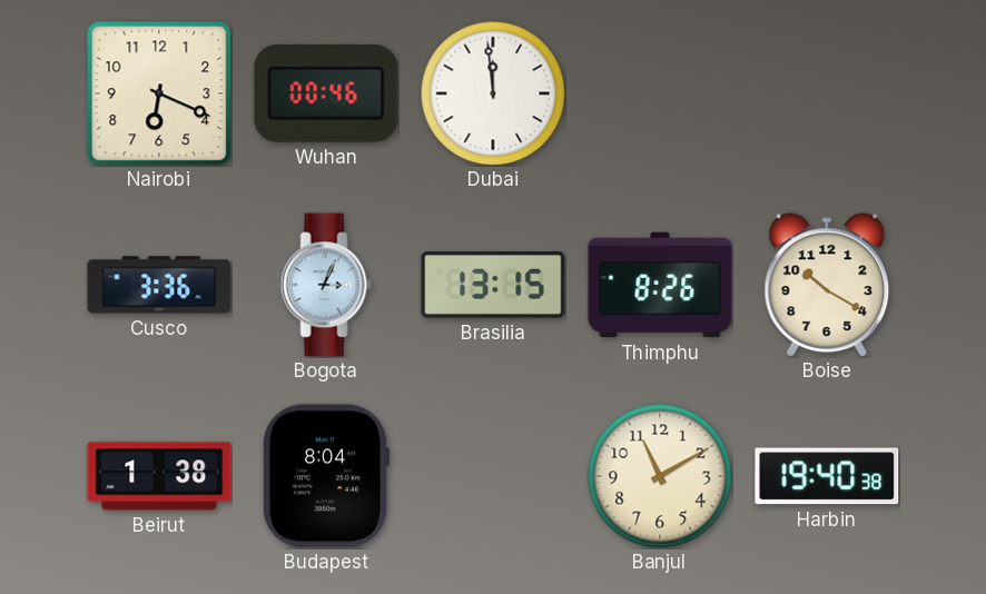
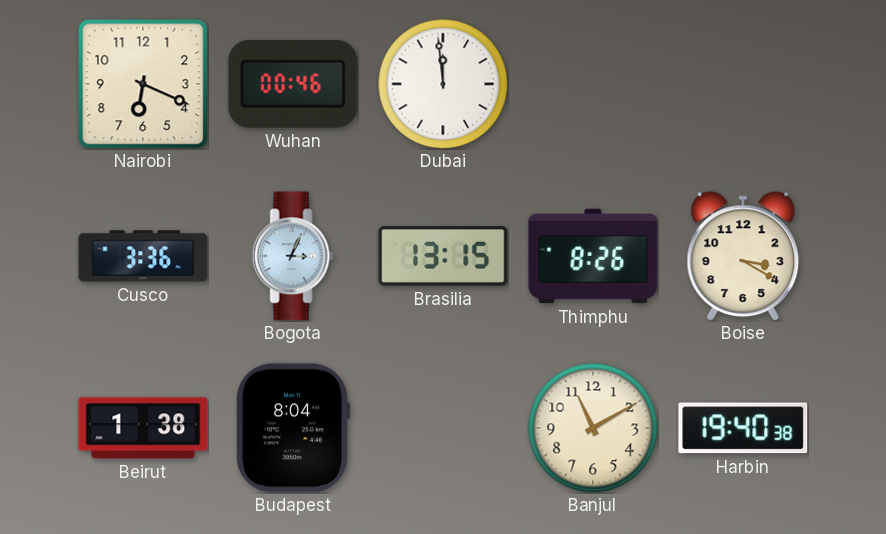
Boise: 10:20 -> 3:20
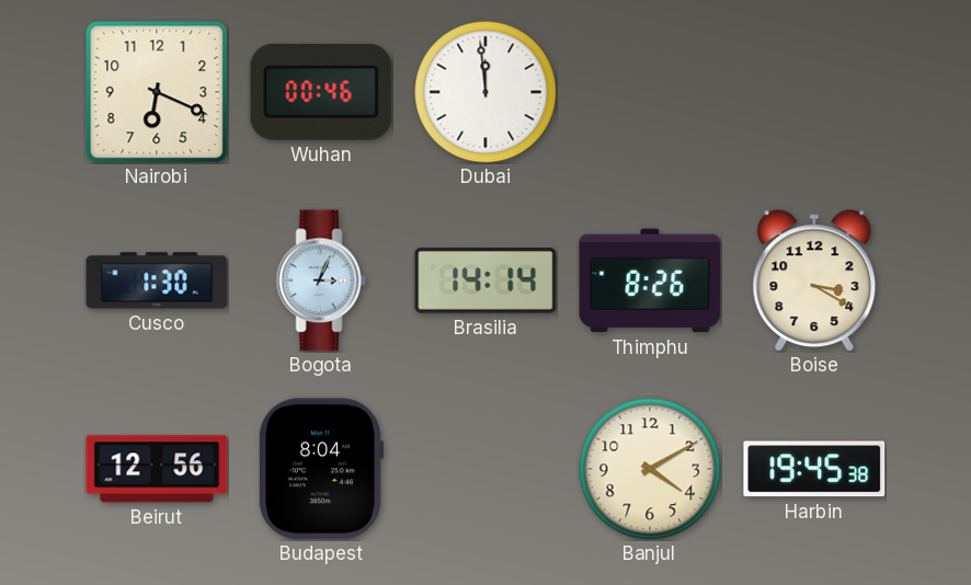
Cusco: 3:36 -> 1:30
Brasilia: 13:15 -> 14:14
Beirut: 1:38 -> 12:56
Banjul: 11:10 -> 4:10
Harbin: 19:40 -> 19:45
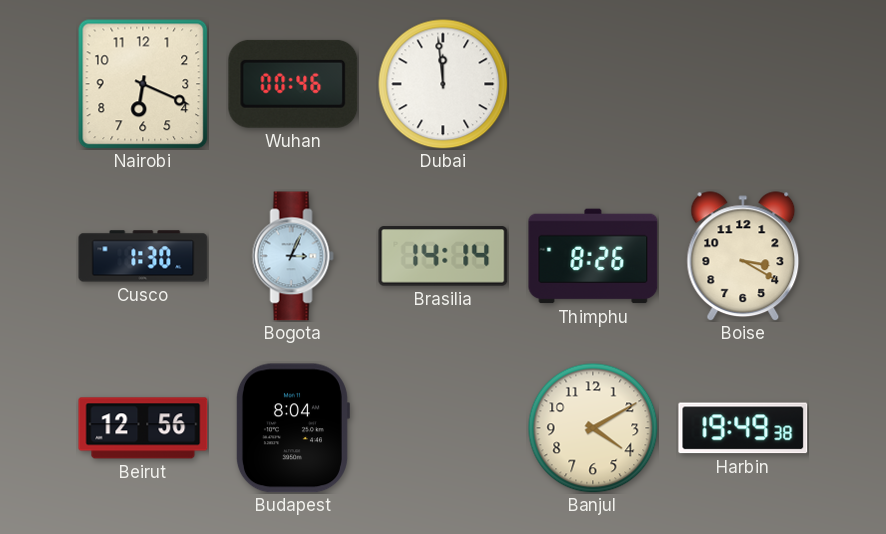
Harbin: 19:45 -> 19:49
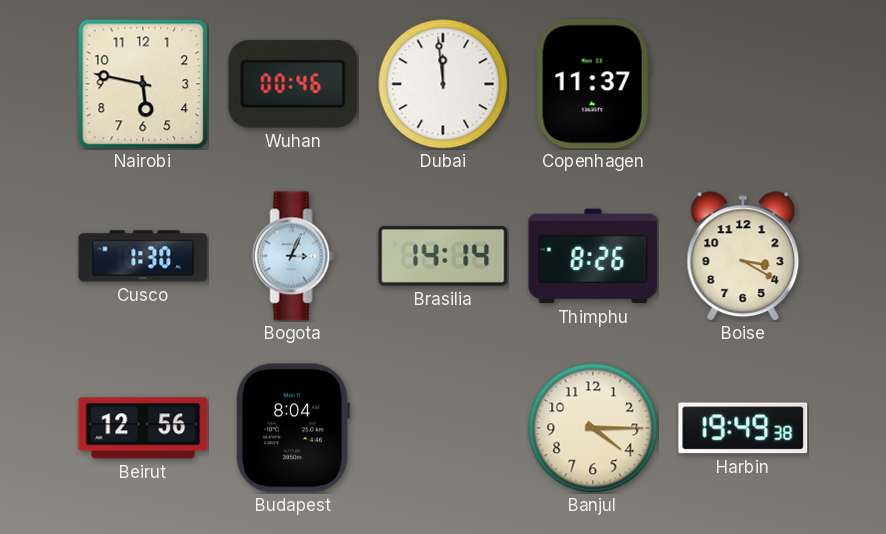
Nairobi: 6:19 -> 5:47
Copenhagen: none -> 11:37
Banjul: 4:10 -> 4:15
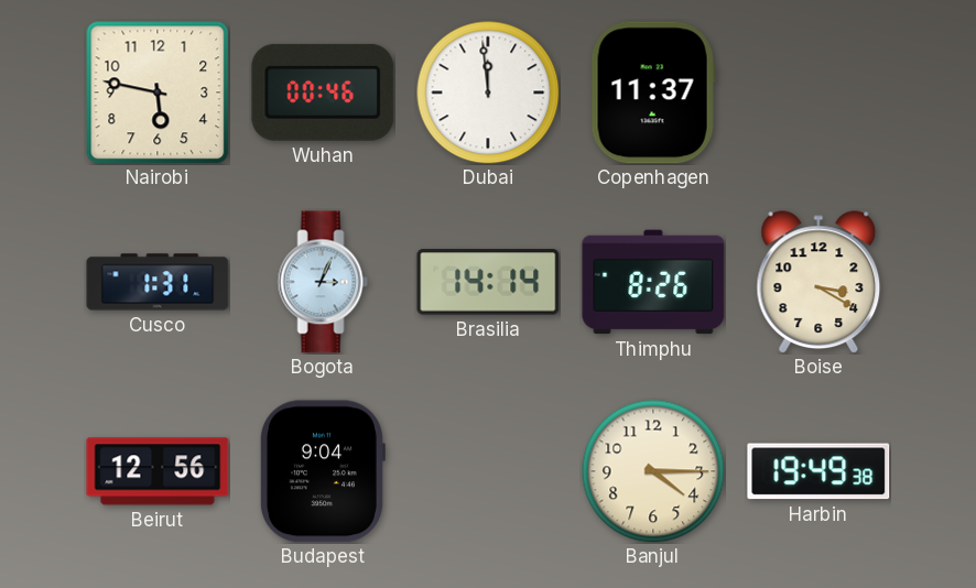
Cusco: 1:30 -> 1:31
Budapest: 8:04 -> 9:04
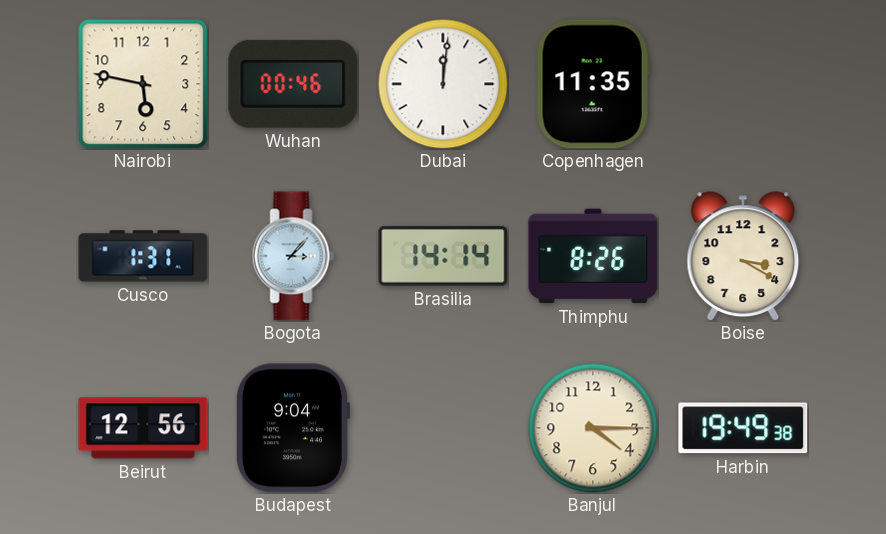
Dubai: 11:59 -> 12:01
Copenhagen: 11:37 -> 11:35
Bogota: 3:04 -> 3:07
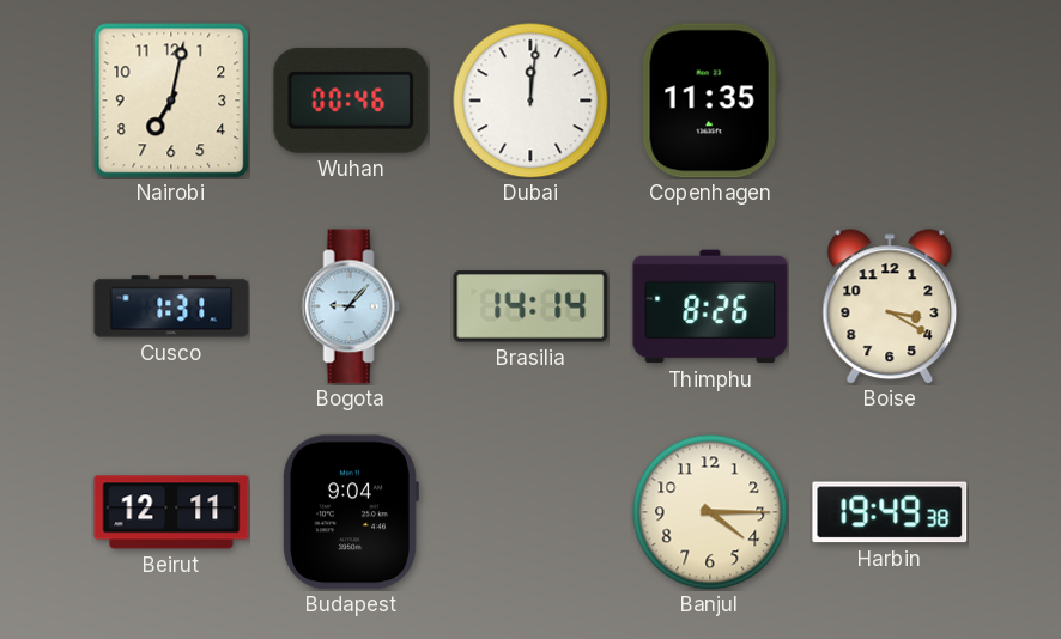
Nairobi: 5:47 -> 7:02
Bogota: 3:07 -> 9:07
Beirut: 12:56 -> 12:11
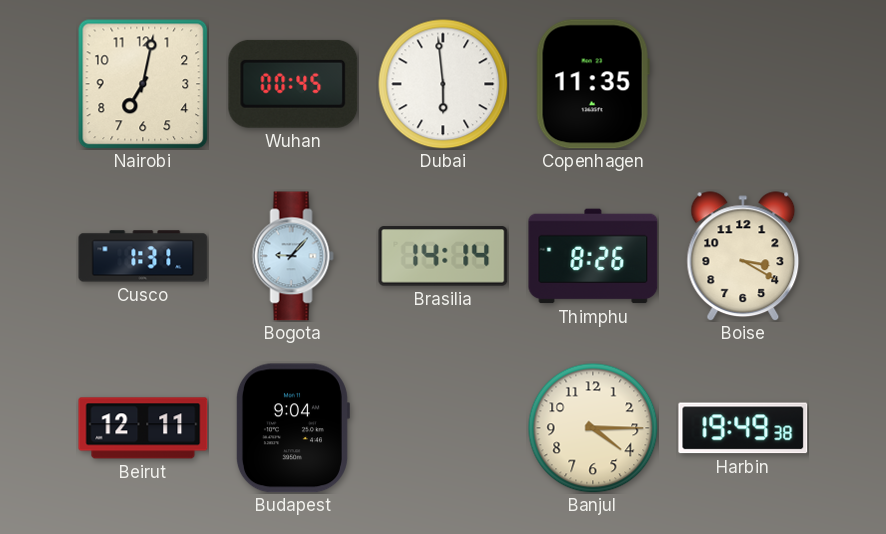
Wuhan: 00:46 -> 00:45
Dubai: 12:01 -> 5:59
